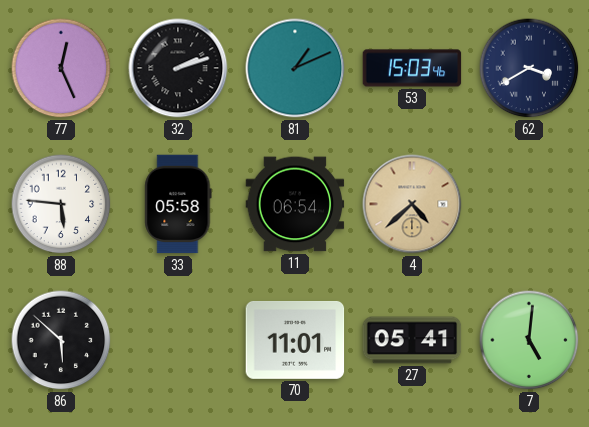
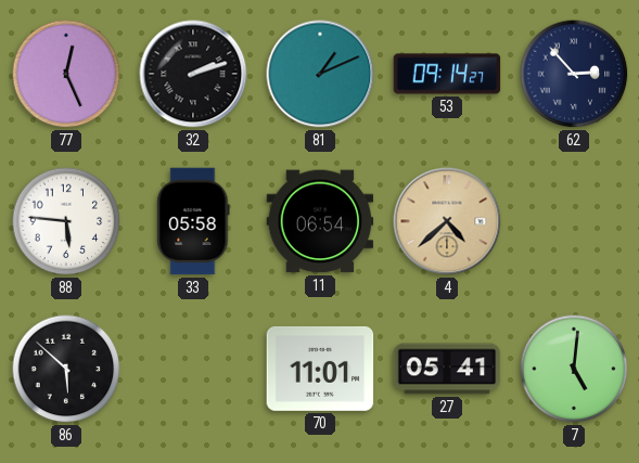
53: 15:03 -> 09:14
62: 3:40 -> 2:53
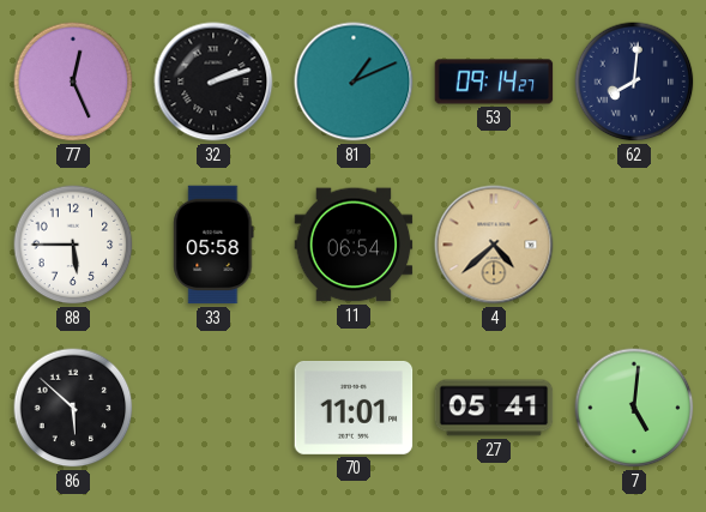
62: 2:53 -> 8:01
88: 5:46 -> 5:45
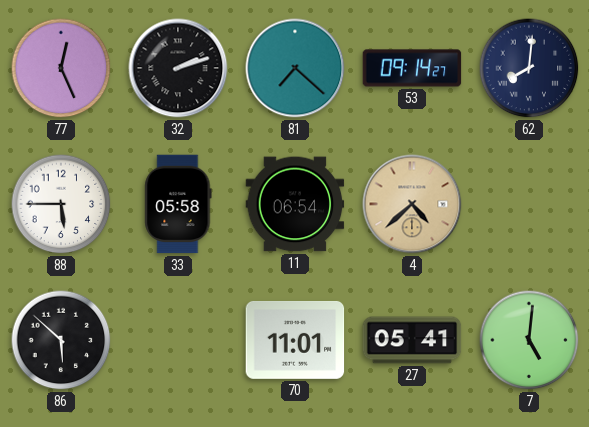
81: 1:11 -> 7:22
